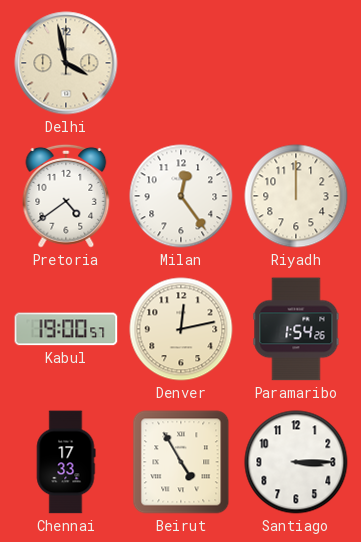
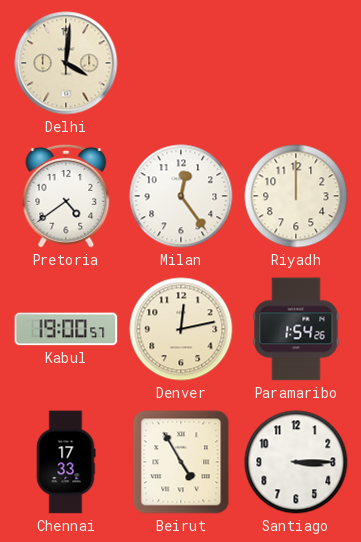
Delhi: 3:58 -> 4:01
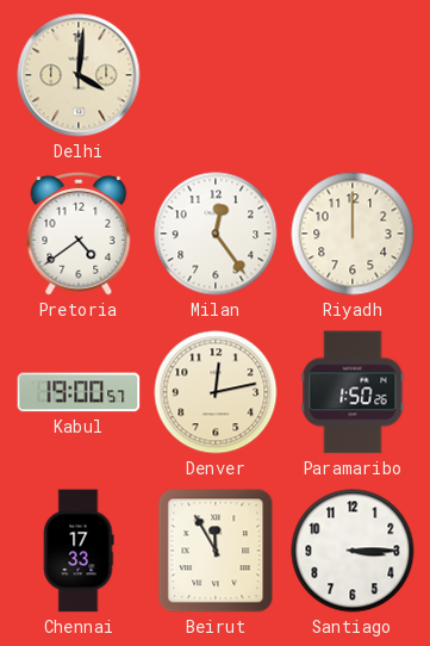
Paramaribo: 1:54 -> 1:50
Beirut: 4:55 -> 11:55
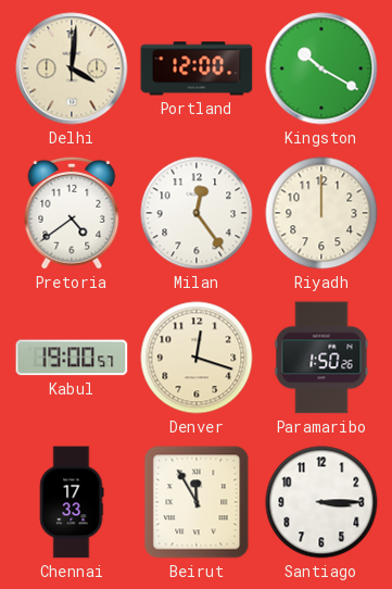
Portland: none -> 12:00
Kingston: none -> 10:20
Denver: 12:13 -> 12:18
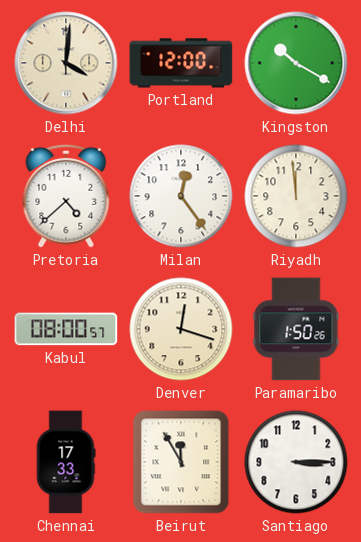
Pretoria: 4:39 -> 4:38
Riyadh: 12:00 -> 11:59
Kabul: 19:00 -> 08:00
